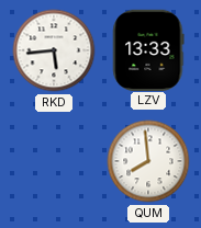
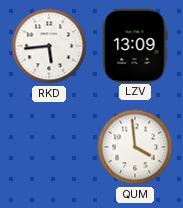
LZV: 13:33 -> 13:09
QUM: 7:59 -> 3:59
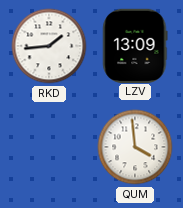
RKD: 5:44 -> 1:44
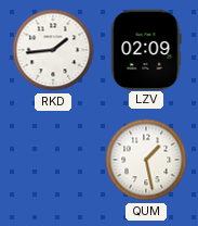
LZV: 13:09 -> 02:09
QUM: 3:59 -> 1:28
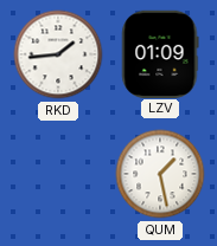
LZV: 02:09 -> 01:09
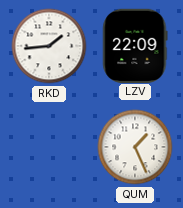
LZV: 01:09 -> 22:09
QUM: 1:28 -> 1:26
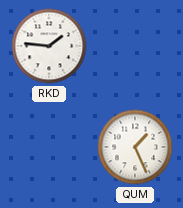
RKD: 1:44 -> 1:46
LZV: 22:09 -> none
